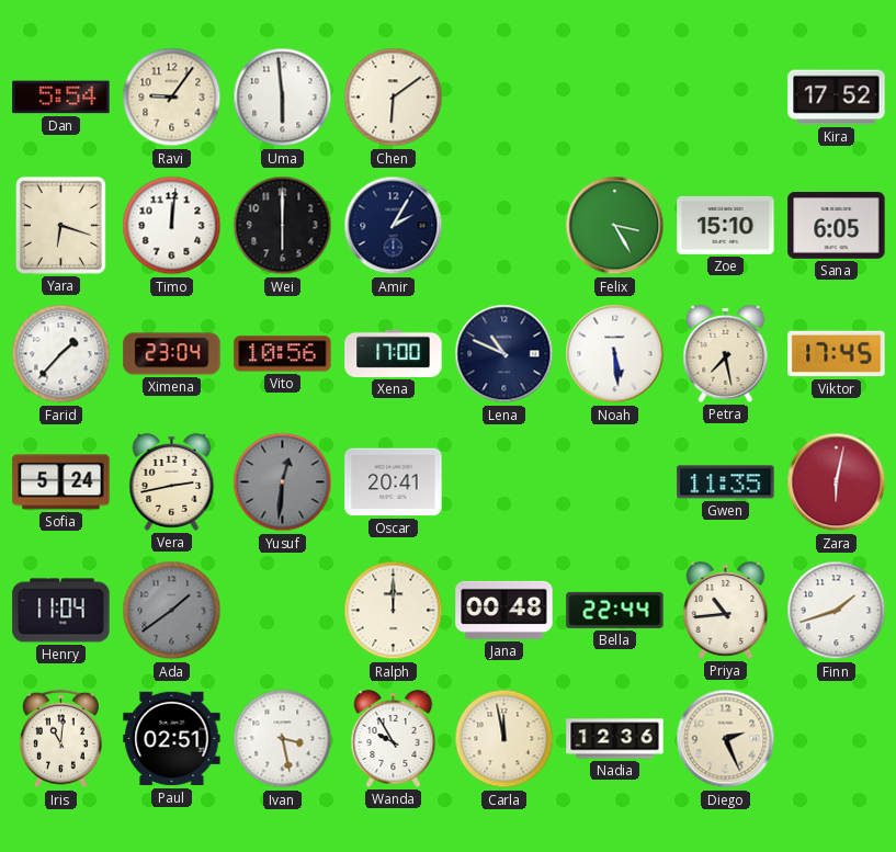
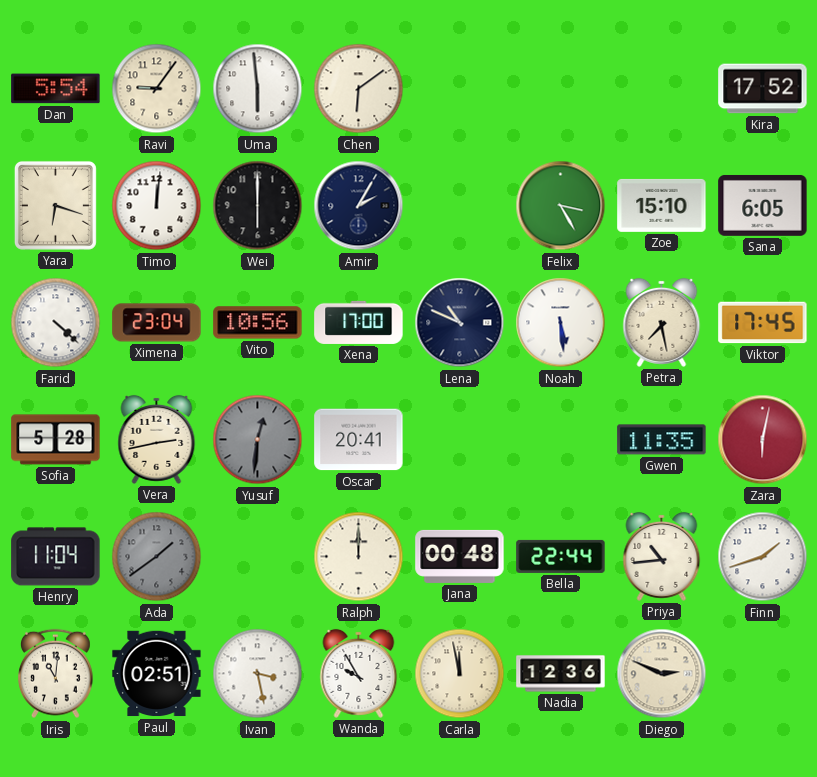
Farid: 1:37 -> 4:22
Sofia: 5:24 -> 5:28
Diego: 2:26 -> 2:49
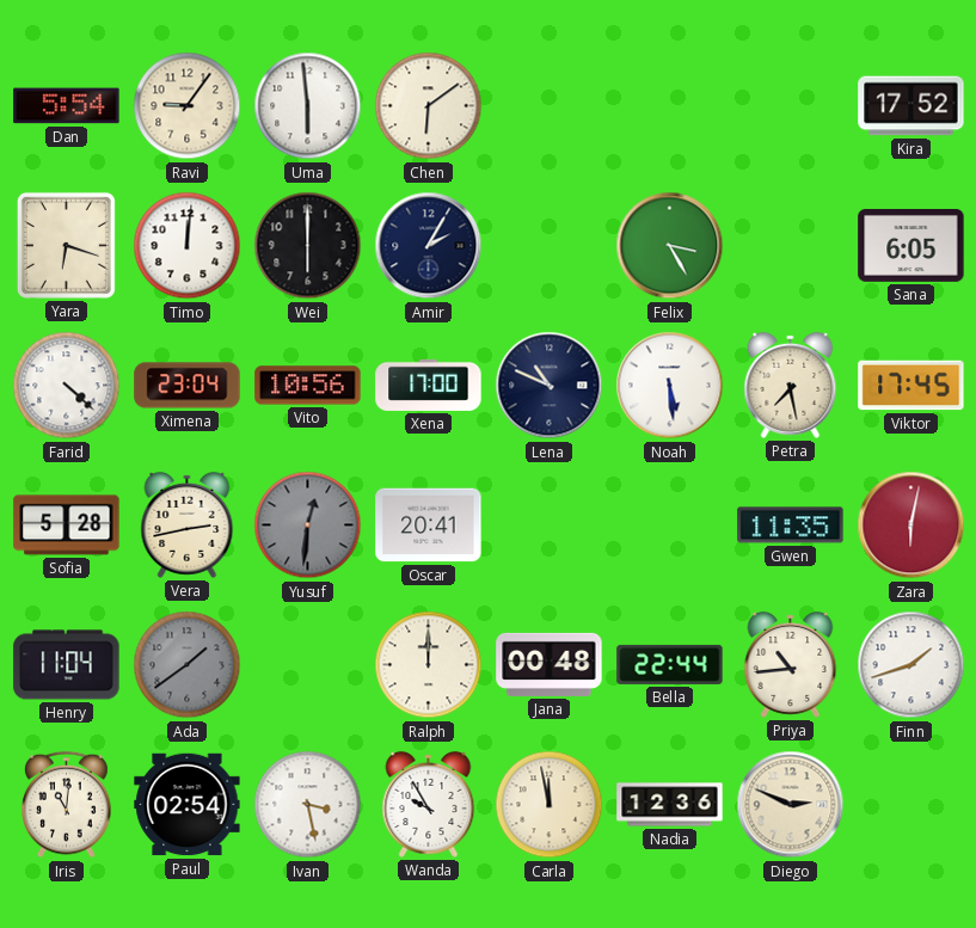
Zoe: 15:10 -> none
Paul: 02:51 -> 02:54
